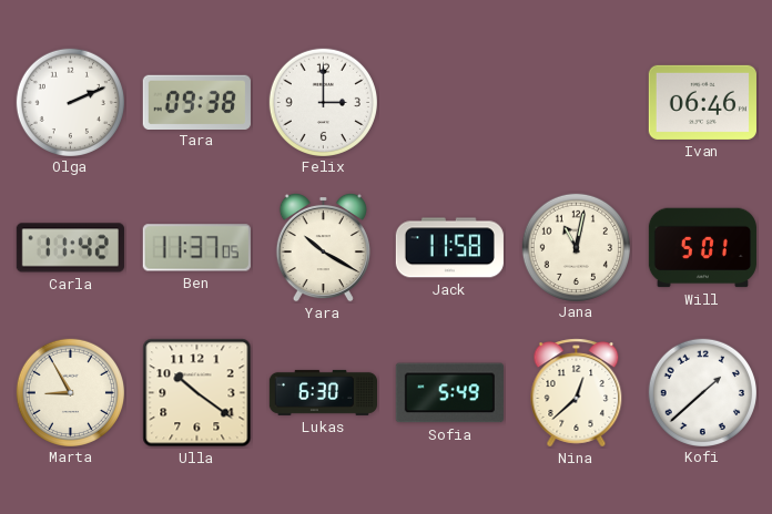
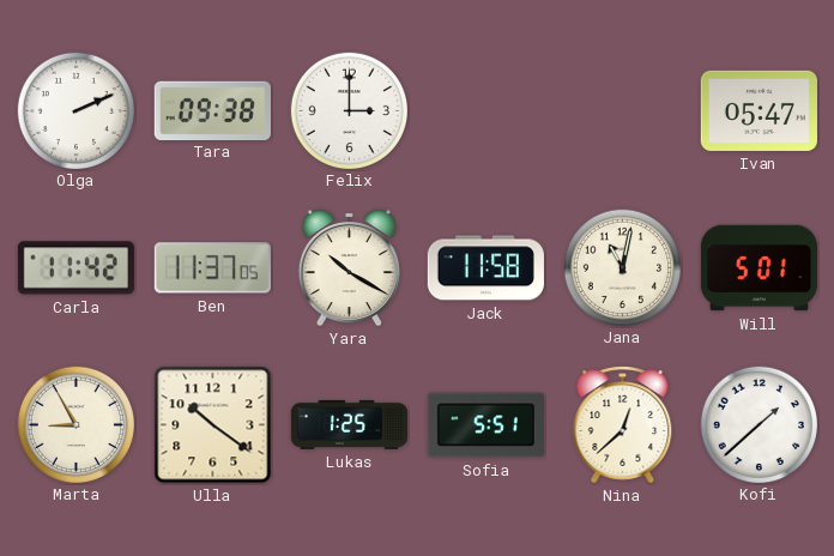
Ivan: 06:46 -> 05:47
Lukas: 6:30 -> 1:25
Sofia: 5:49 -> 5:51
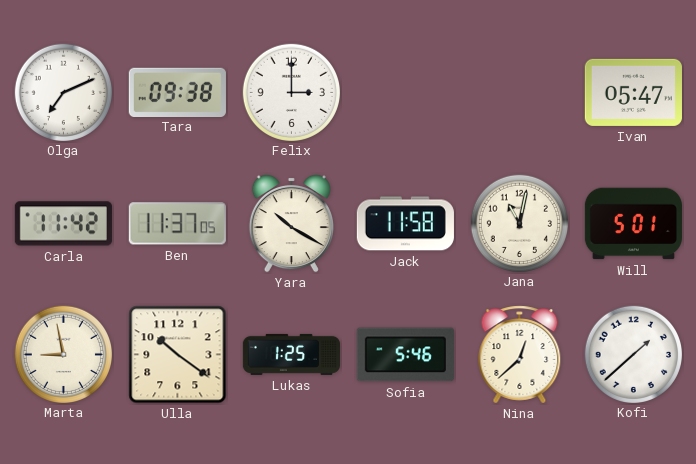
Olga: 2:11 -> 7:11
Marta: 8:55 -> 8:58
Sofia: 5:51 -> 5:46
